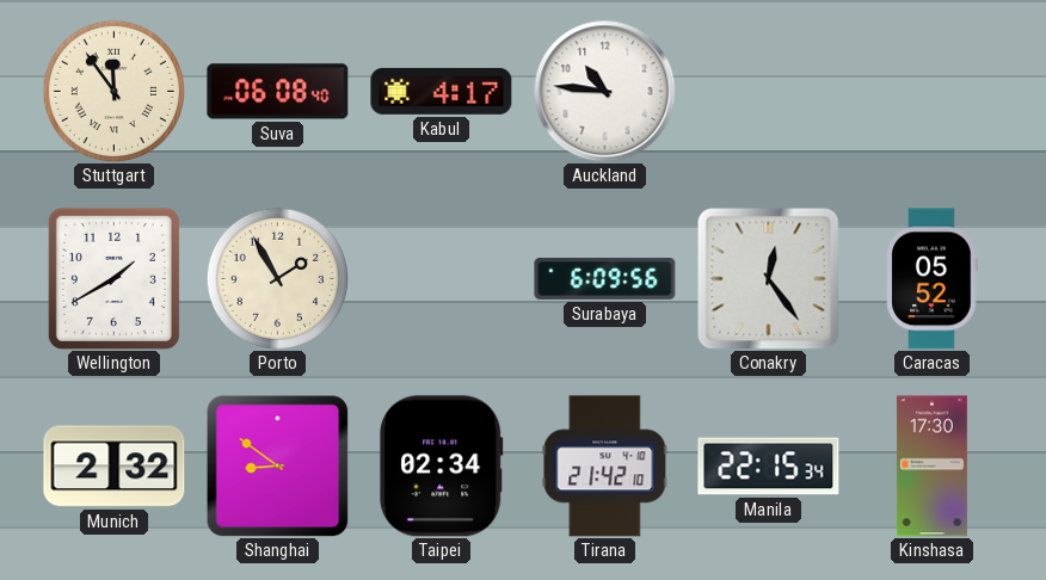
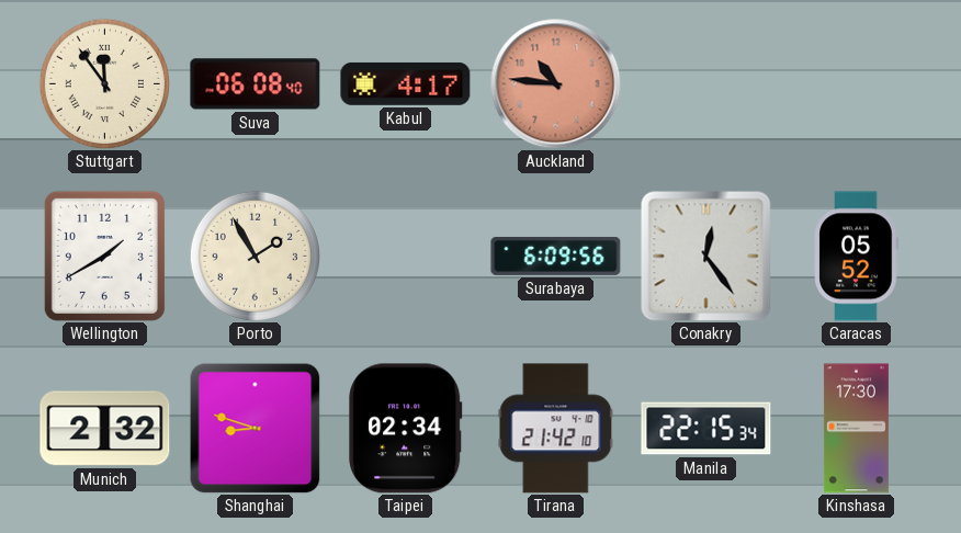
Auckland dial: white -> salmon
Shanghai: 8:51 -> 8:48
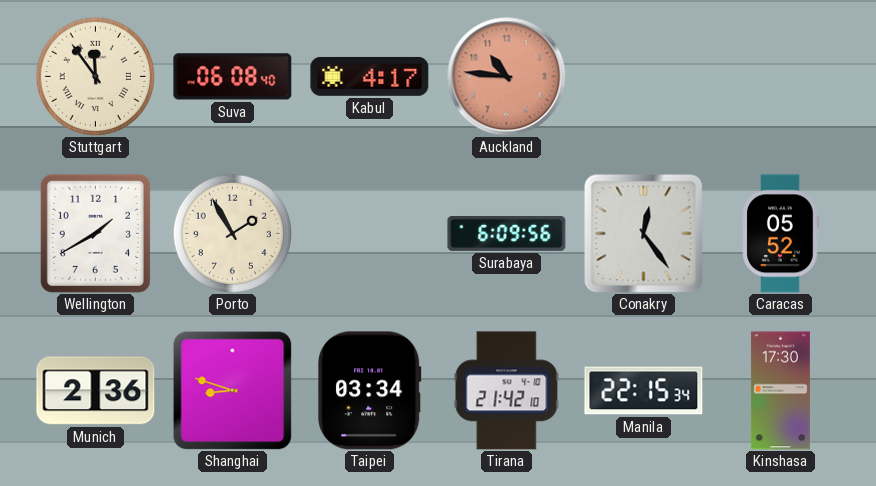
Munich: 2:32 -> 2:36
Taipei: 02:34 -> 03:34
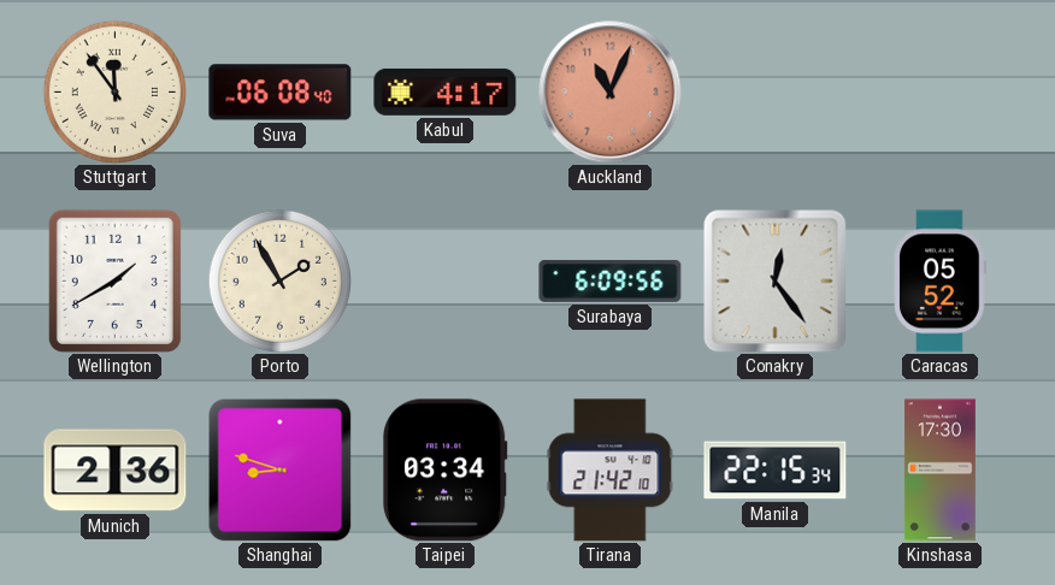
Auckland: 10:46 -> 11:04
